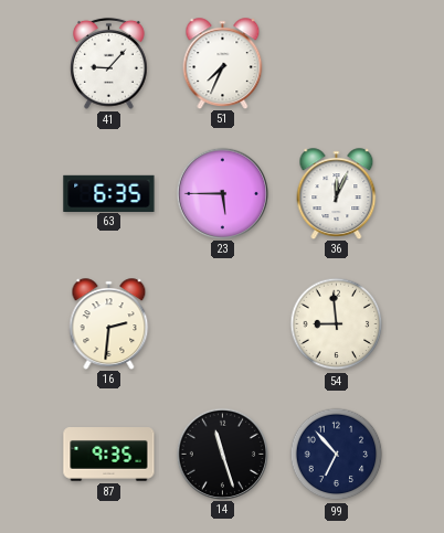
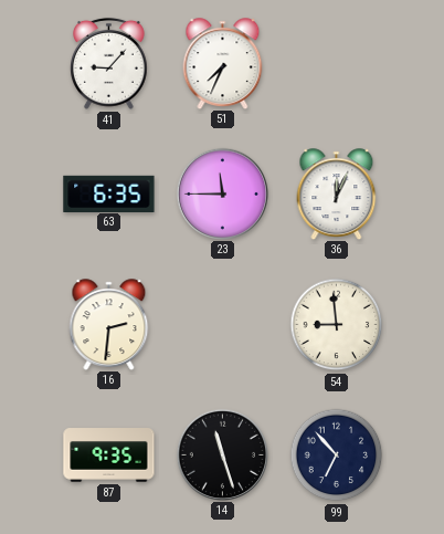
23: 5:45 -> 11:45
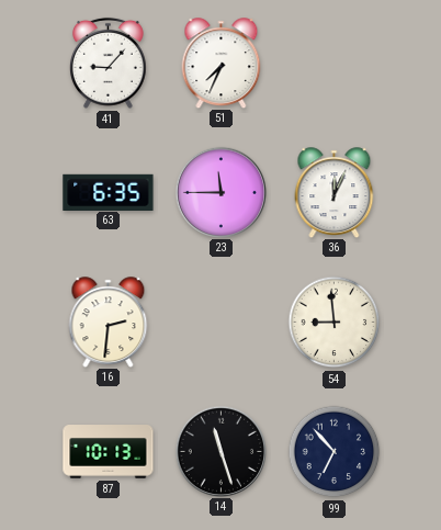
87: 9:35 -> 10:13
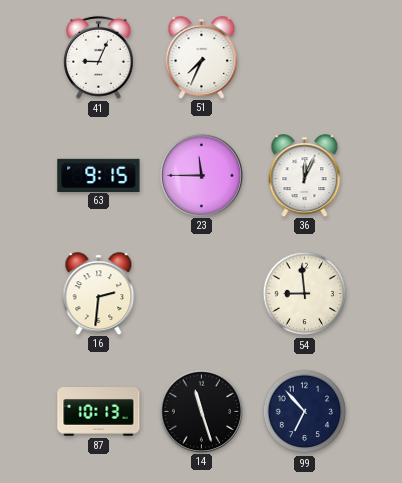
41: 9:07 -> 9:04
63: 6:35 -> 9:15
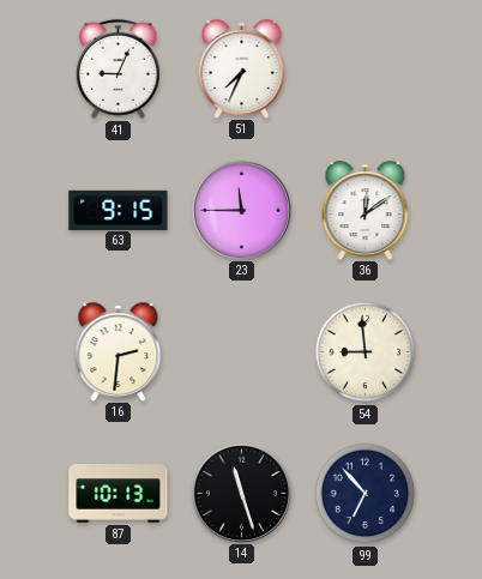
36: 12:04 -> 12:09
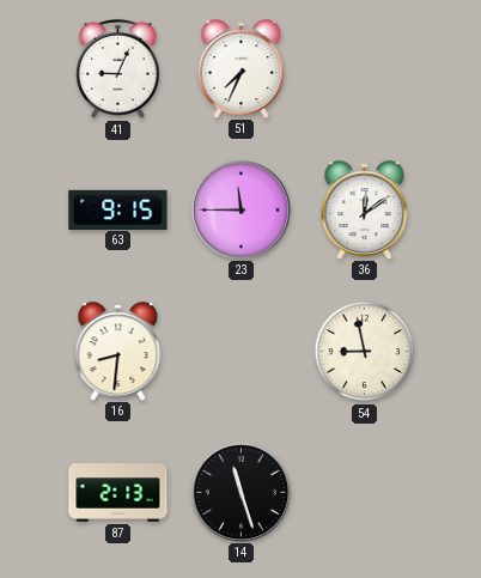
16: 2:31 -> 8:31
54: 8:59 -> 8:58
87: 10:13 -> 2:13
99: 6:53 -> none
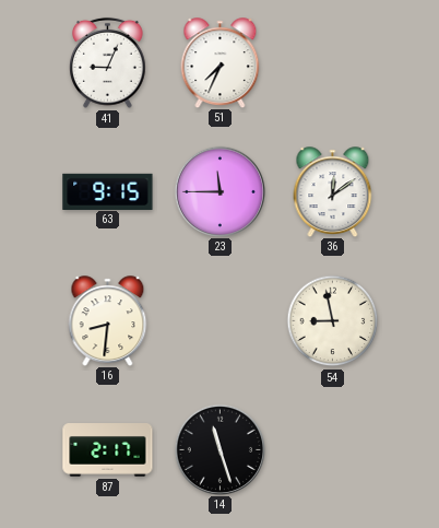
87: 2:13 -> 2:17
